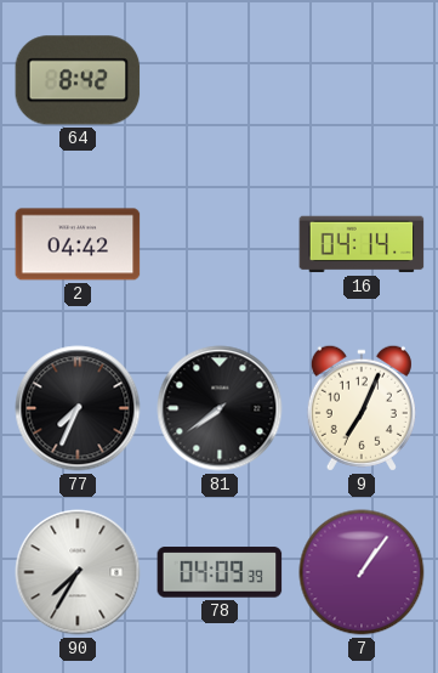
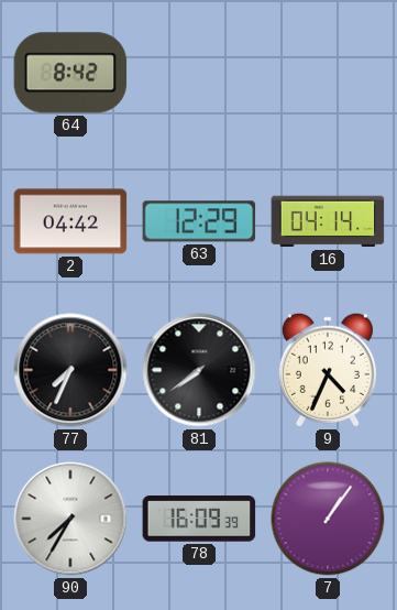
63: none -> 12:29
9: 7:04 -> 4:34
78: 04:09 -> 16:09
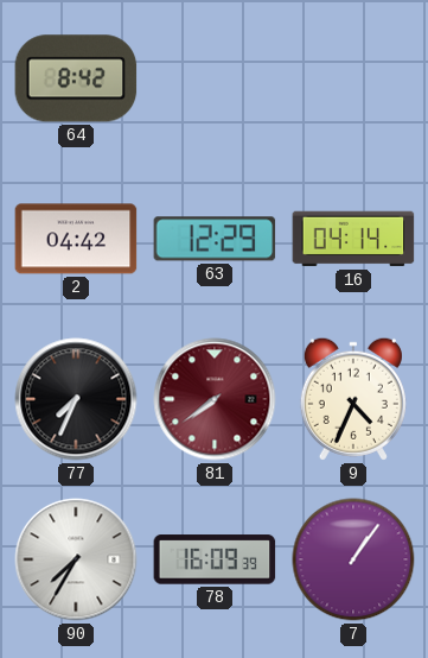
81 dial: black -> burgundy
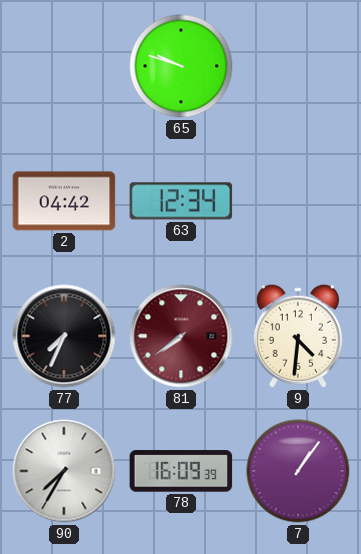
64: 8:42 -> none
65: none -> 9:48
63: 12:29 -> 12:34
16: 04:14 -> none
9: 4:34 -> 4:31
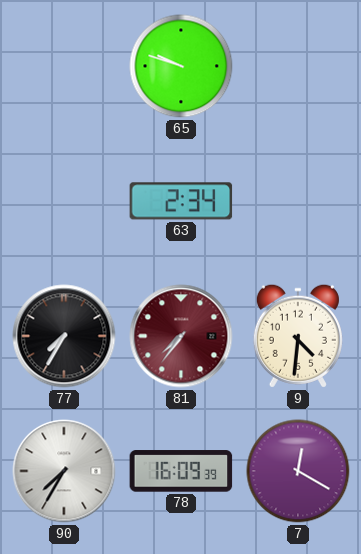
2: 04:42 -> none
63: 12:34 -> 2:34
77: 7:34 -> 7:35
81: 7:39 -> 7:36
7: 1:06 -> 12:20
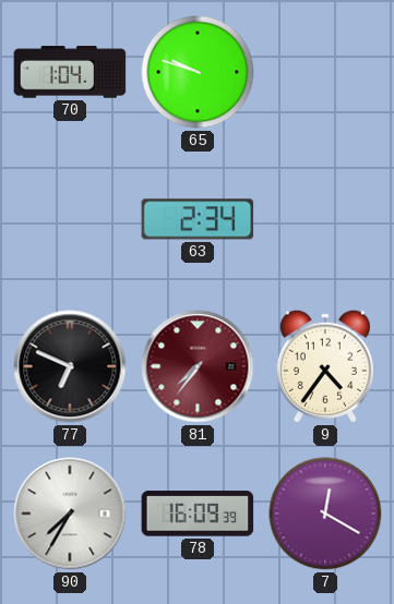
70: none -> 1:04
77: 7:35 -> 6:49
9: 4:31 -> 4:36
